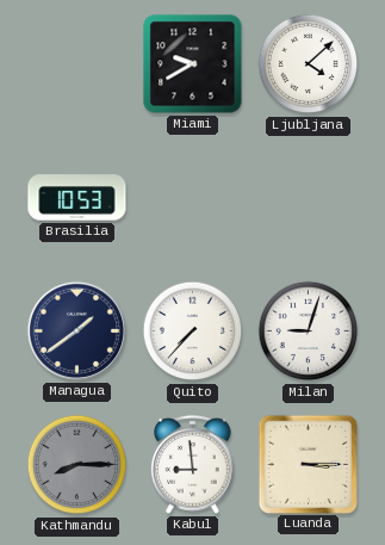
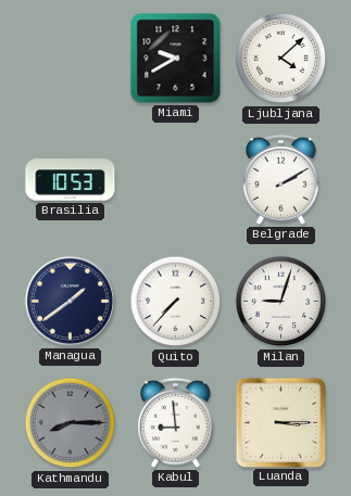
Belgrade: none -> 2:10
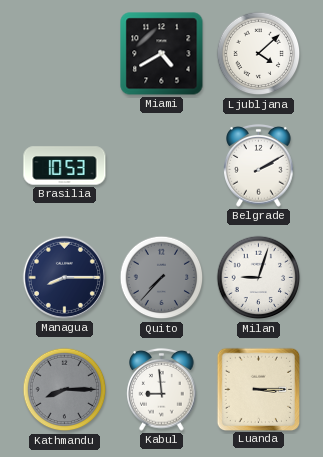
Miami: 9:40 -> 4:40
Managua: 1:39 -> 8:15
Quito dial: white -> grey
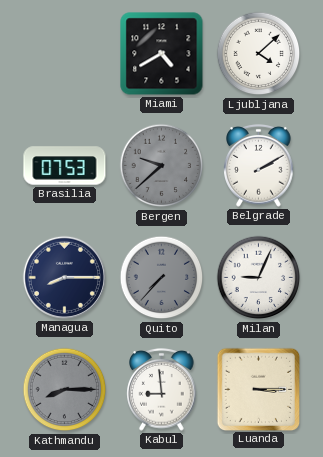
Brasilia: 10:53 -> 07:53
Bergen: none -> 9:38
Milan: 9:03 -> 9:04
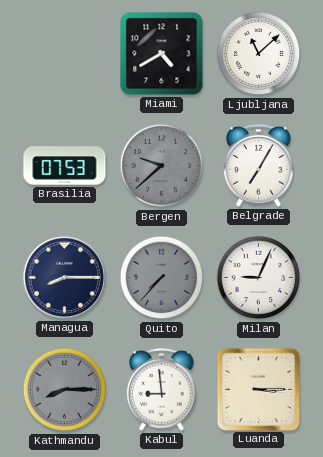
Ljubljana: 4:08 -> 11:08
Belgrade: 2:10 -> 7:05
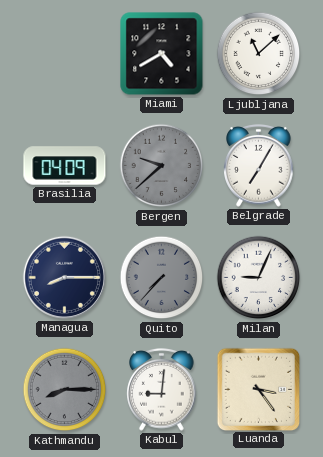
Brasilia: 07:53 -> 04:09
Kabul: 8:59 -> 9:01
Luanda: 3:15 -> 3:24
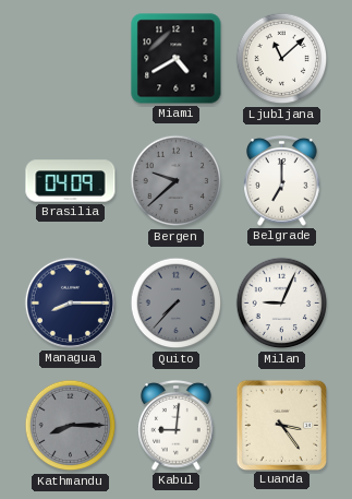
Belgrade: 7:05 -> 7:00
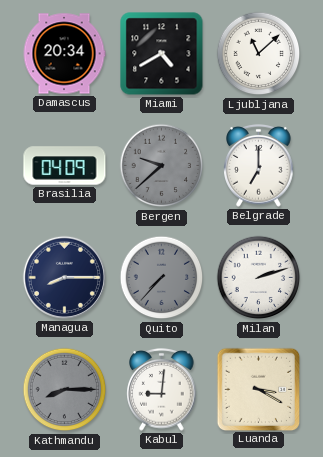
Damascus: none -> 20:34
Milan: 9:04 -> 2:12
Luanda: 3:24 -> 3:20
